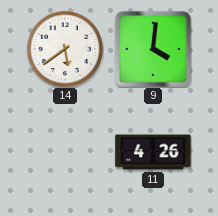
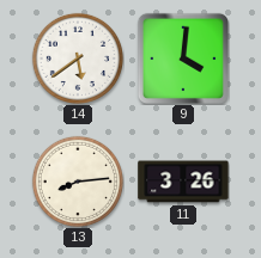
13: none -> 8:14
11: 4:26 -> 3:26
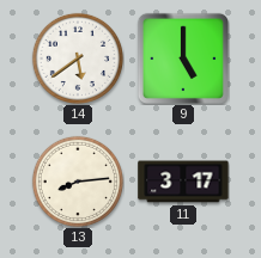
9: 4:01 -> 5:00
11: 3:26 -> 3:17
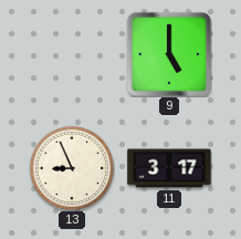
14: 5:39 -> none
13: 8:14 -> 8:56
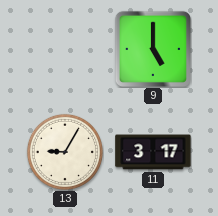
13: 8:56 -> 9:05
